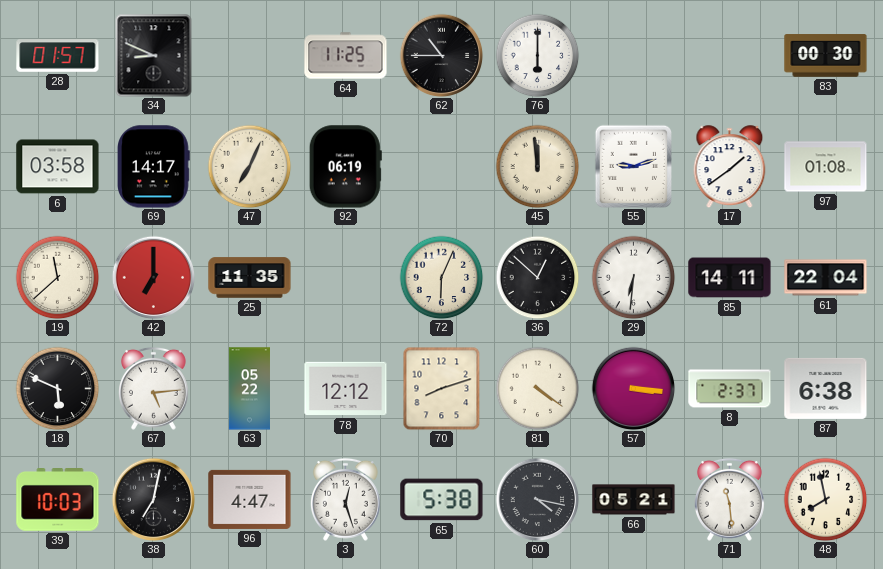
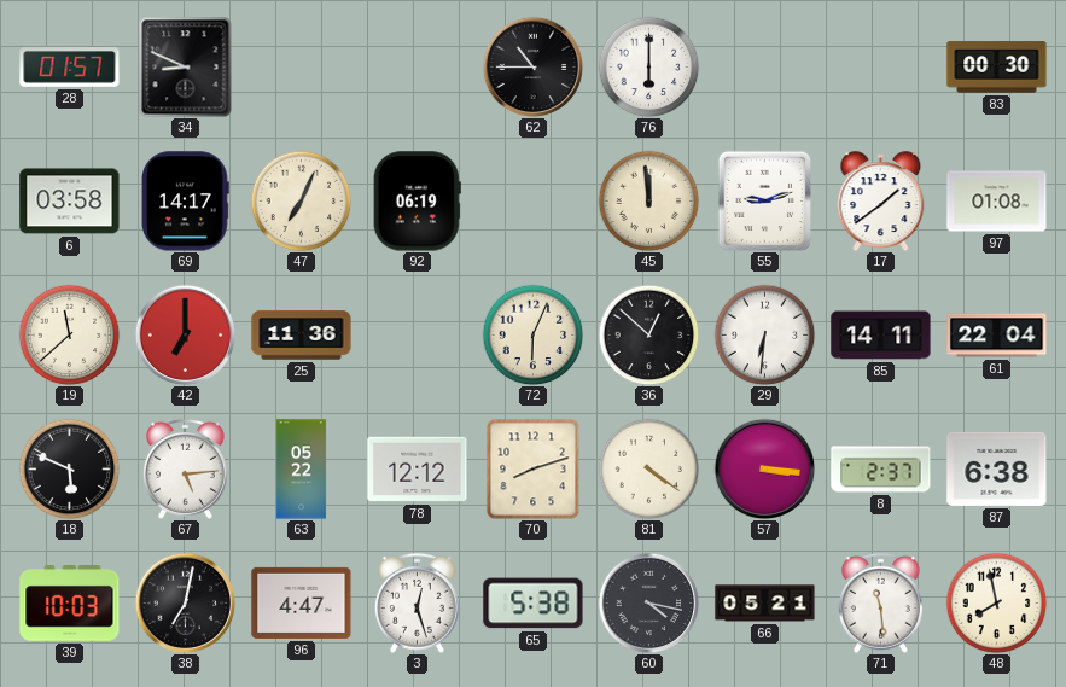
64: 11:25 -> none
25: 11:35 -> 11:36
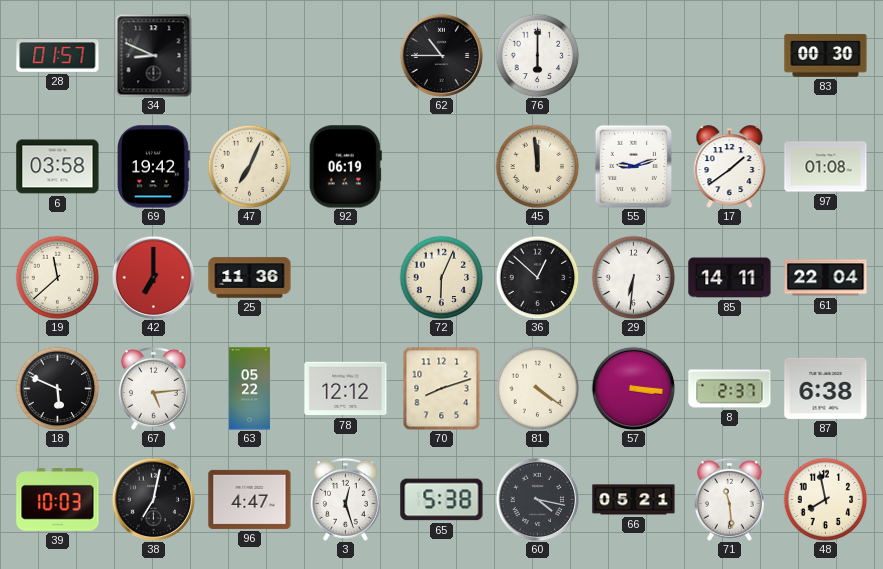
69: 14:17 -> 19:42
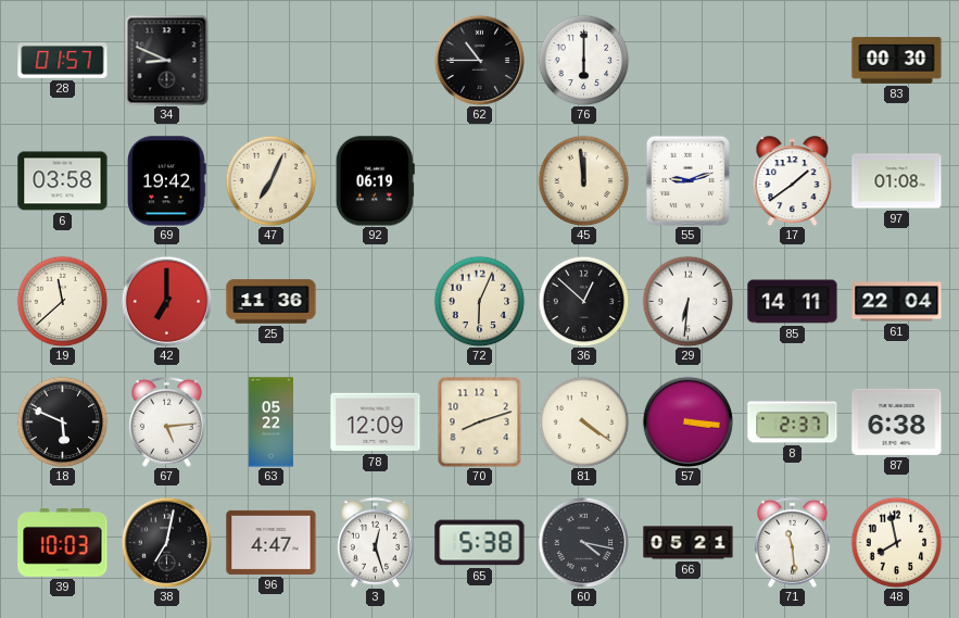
78: 12:12 -> 12:09
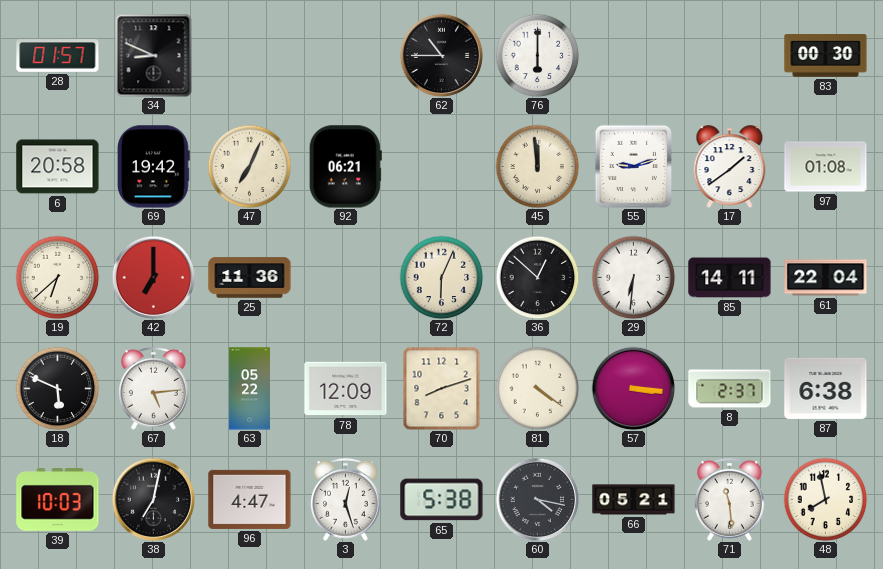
6: 03:58 -> 20:58
92: 06:19 -> 06:21
19: 11:38 -> 6:38
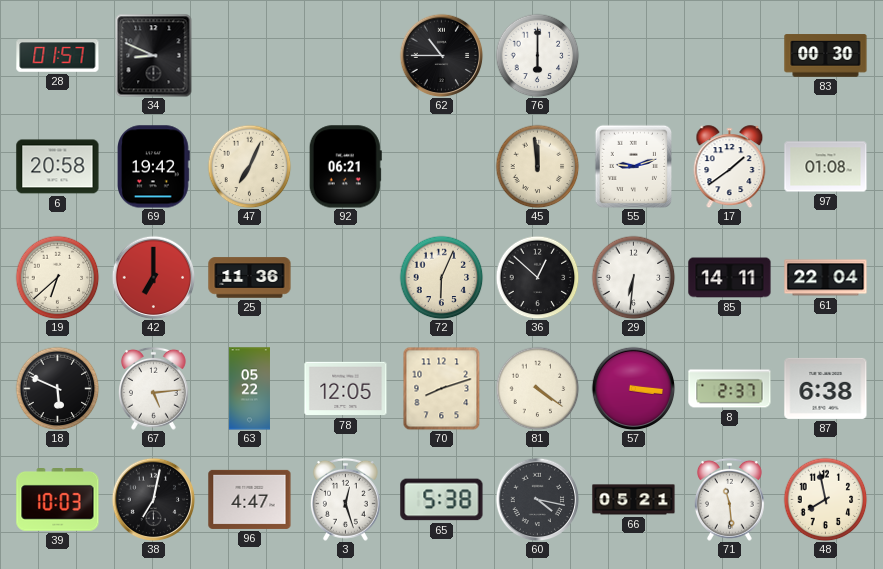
78: 12:09 -> 12:05
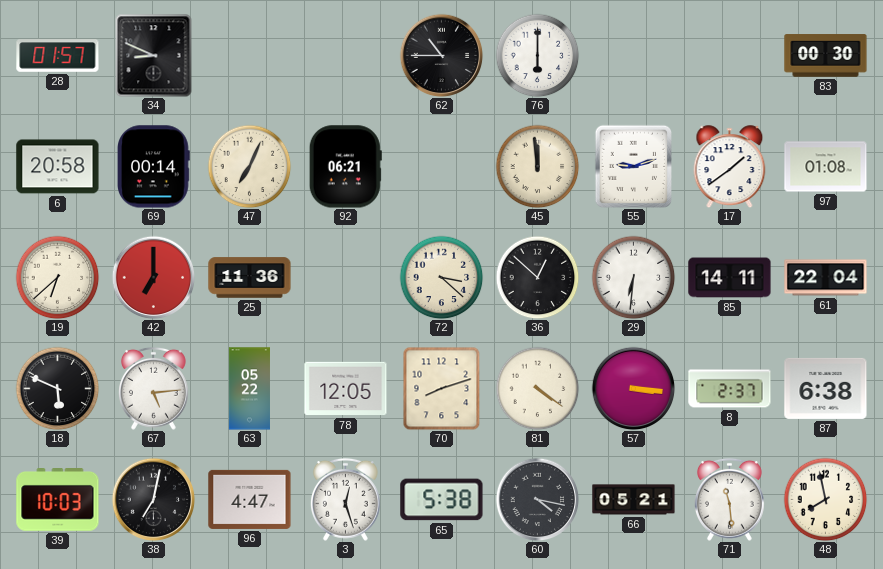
69: 19:42 -> 00:14
72: 6:04 -> 3:22
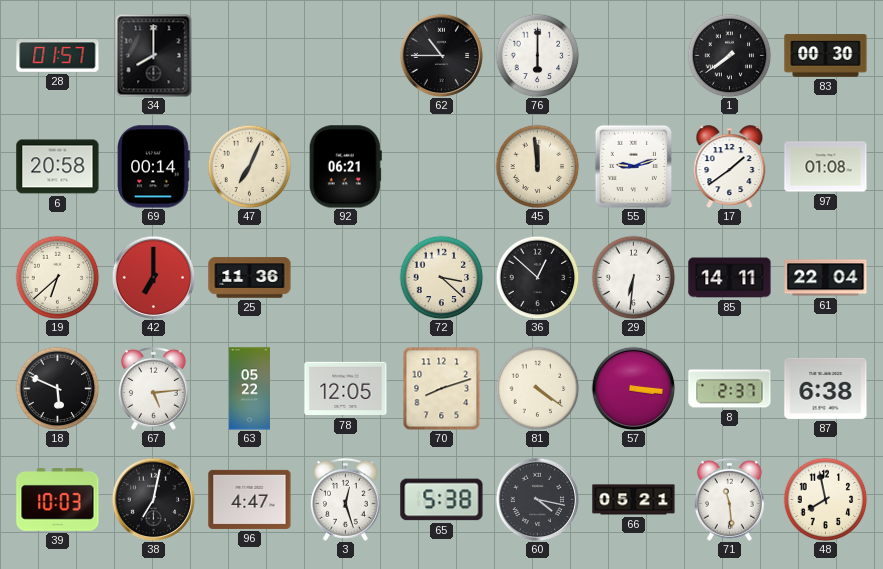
34: 8:49 -> 8:00
1: none -> 7:39
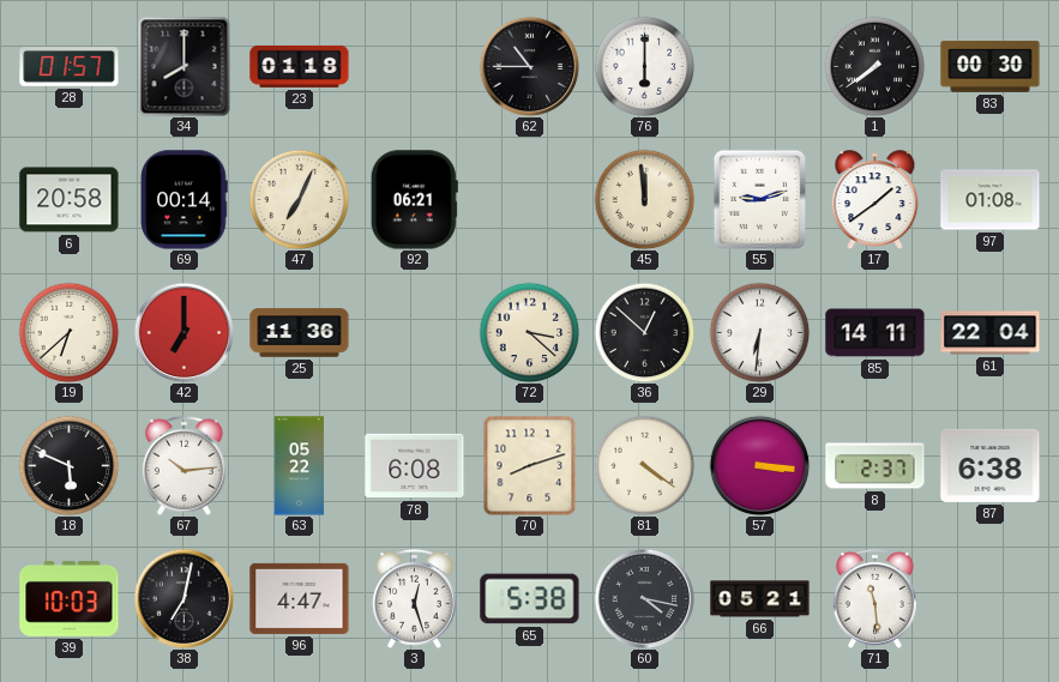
23: none -> 01:18
67: 5:14 -> 10:14
78: 12:05 -> 6:08
48: 7:58 -> none
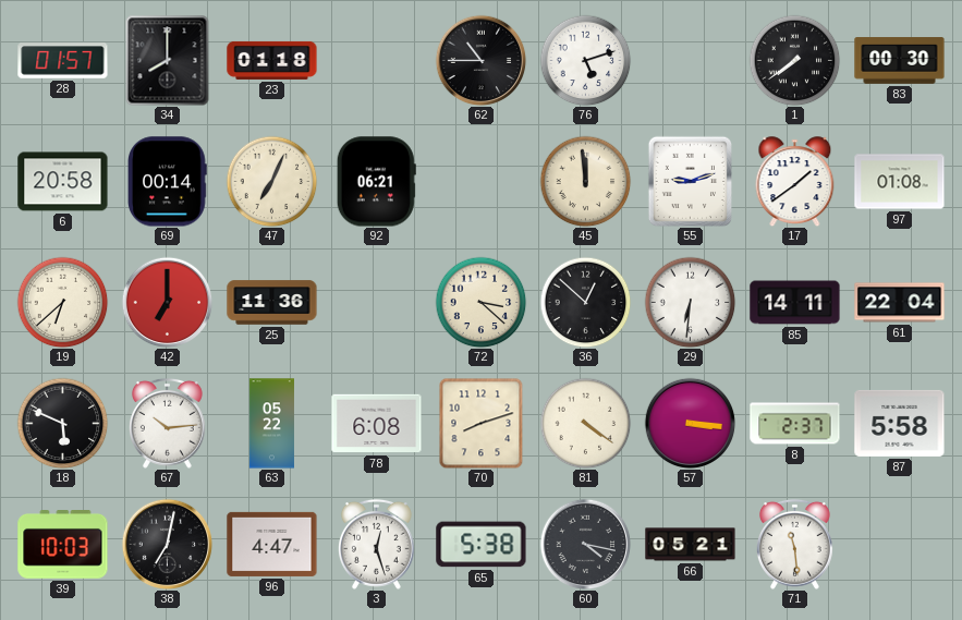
76: 6:00 -> 5:12
87: 6:38 -> 5:58
